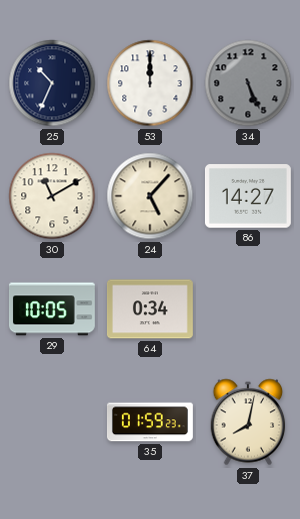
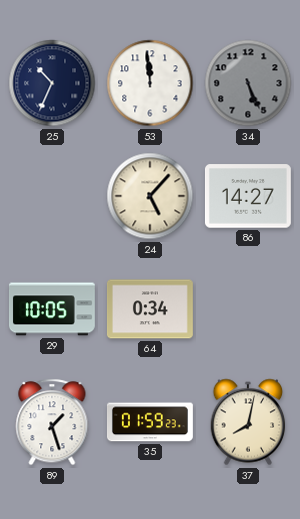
53: 12:00 -> 11:59
30: 11:10 -> none
89: none -> 1:27
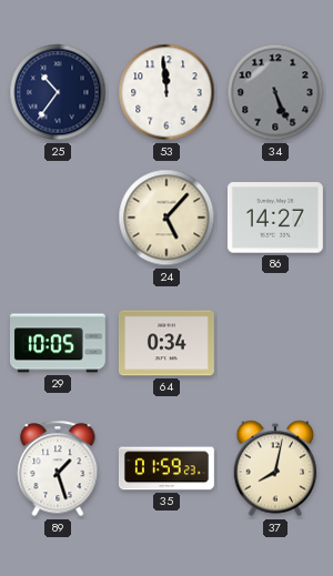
25: 10:34 -> 10:36
